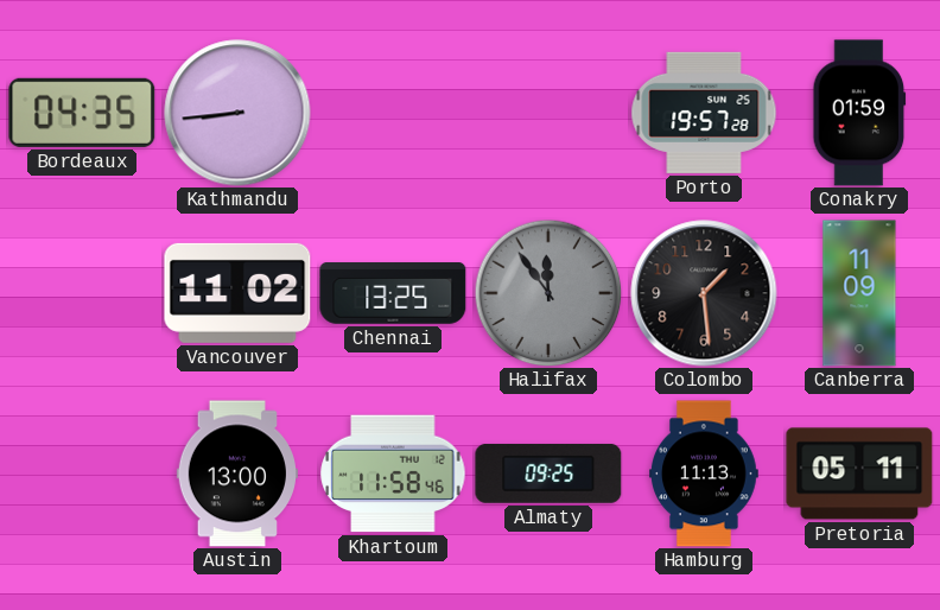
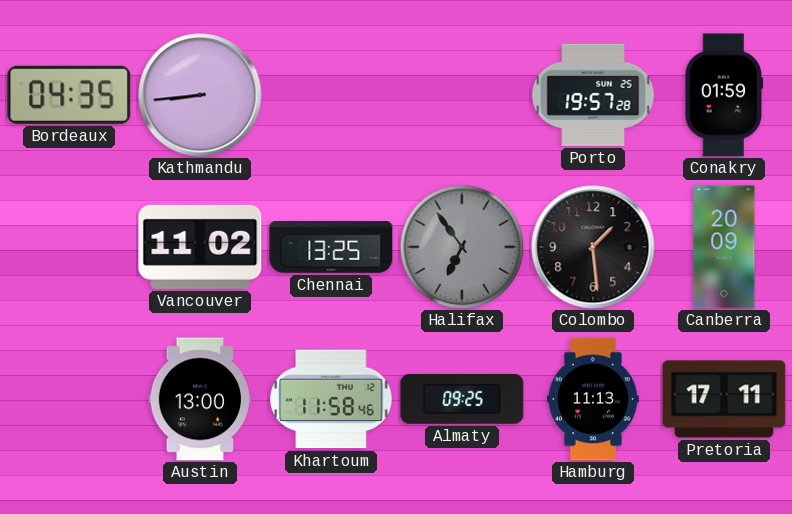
Halifax: 11:54 -> 6:54
Canberra: 11:09 -> 20:09
Pretoria: 05:11 -> 17:11
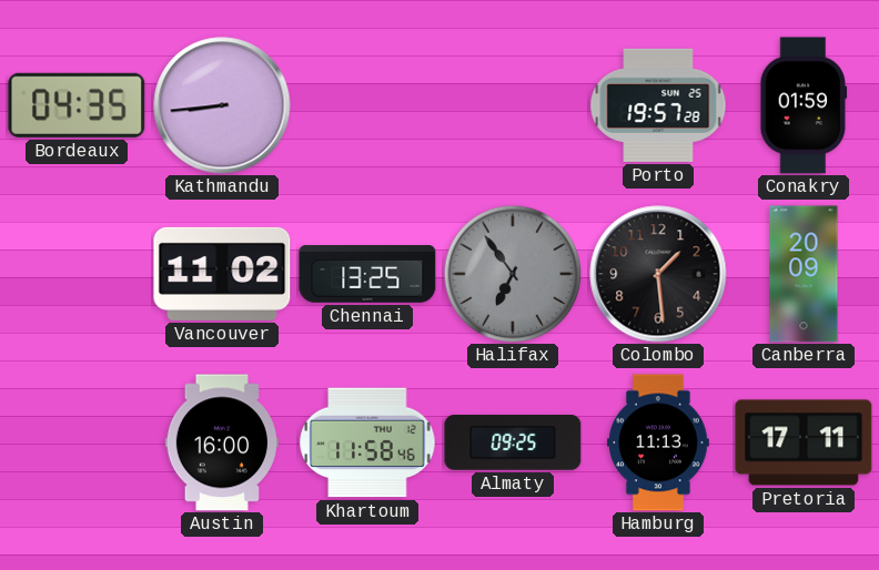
Austin: 13:00 -> 16:00
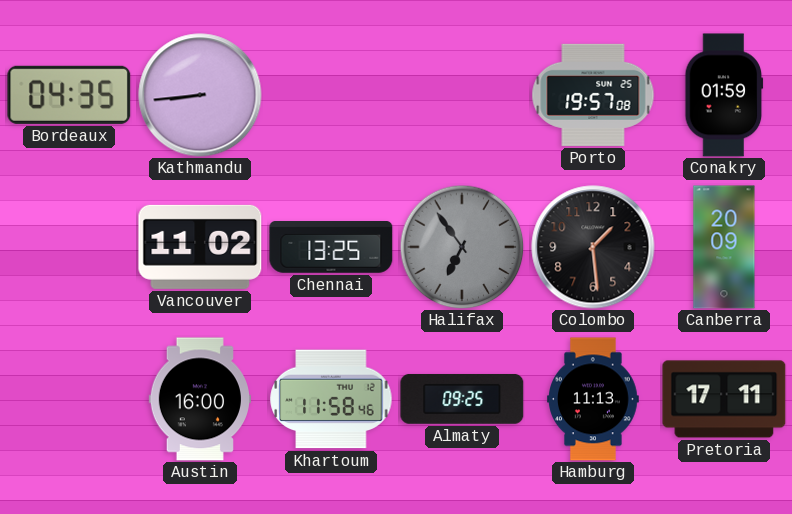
Porto: 19:57:28 -> 19:57:08
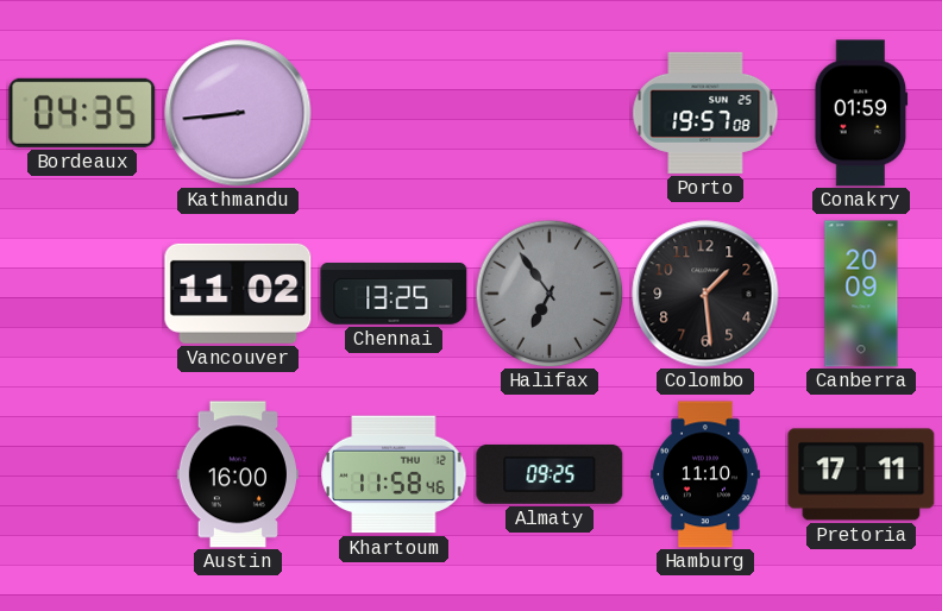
Hamburg: 11:13 -> 11:10
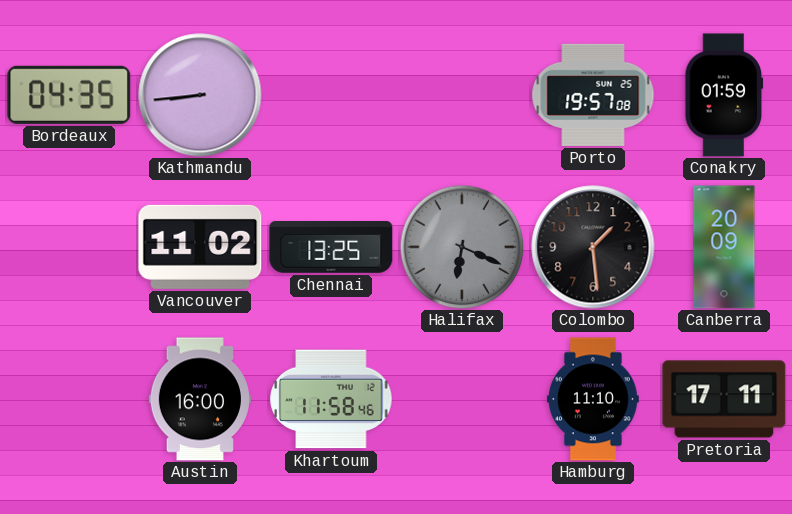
Halifax: 6:54 -> 6:19
Almaty: 09:25 -> none
